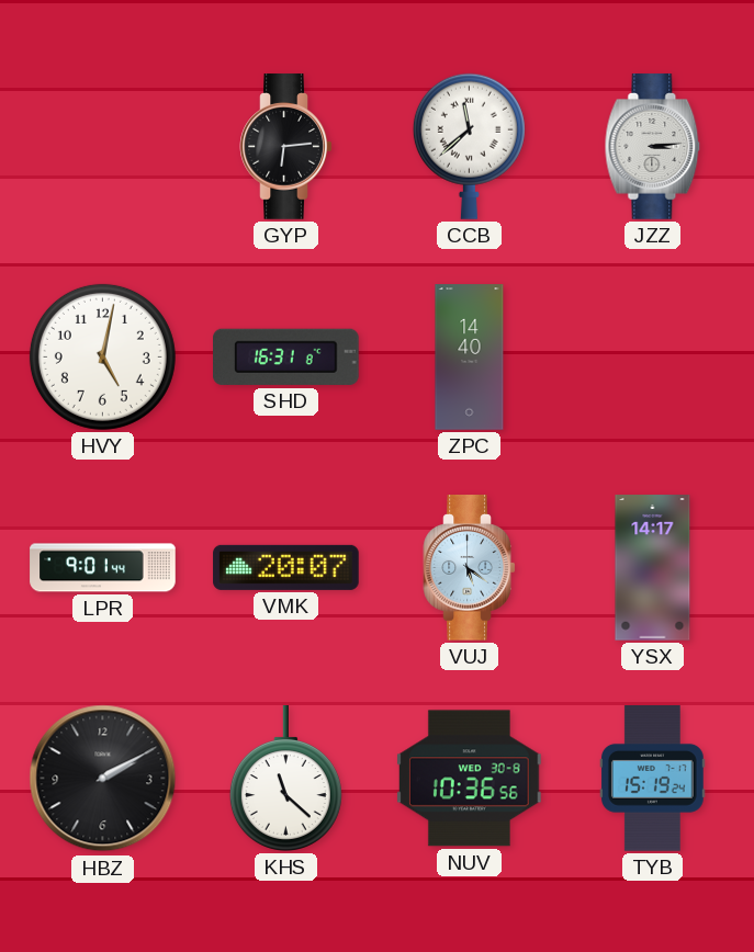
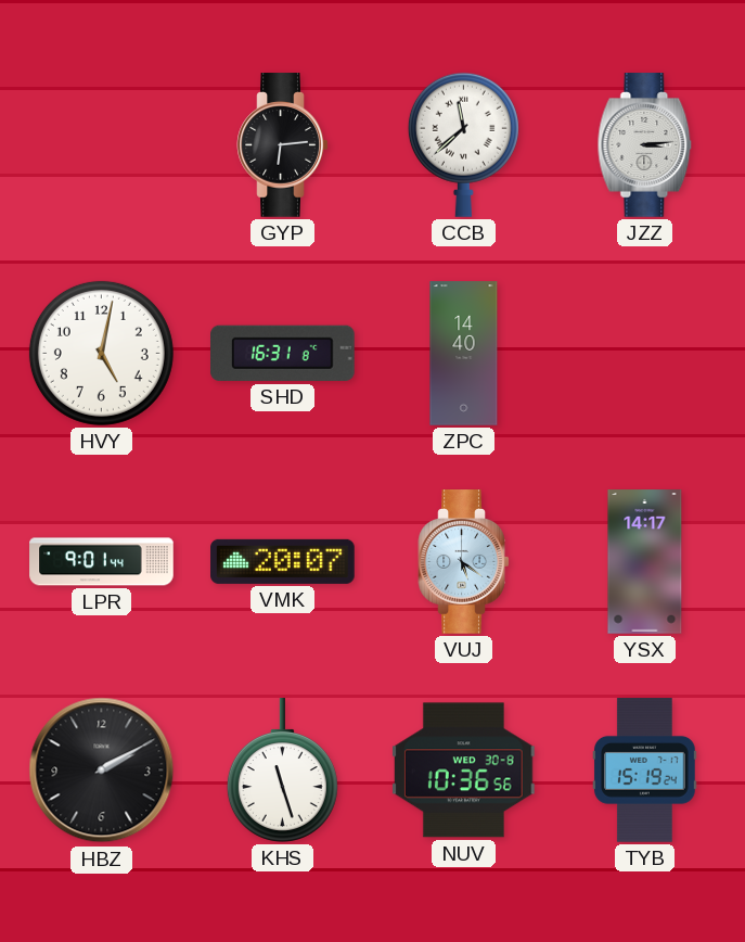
KHS: 11:22 -> 11:27
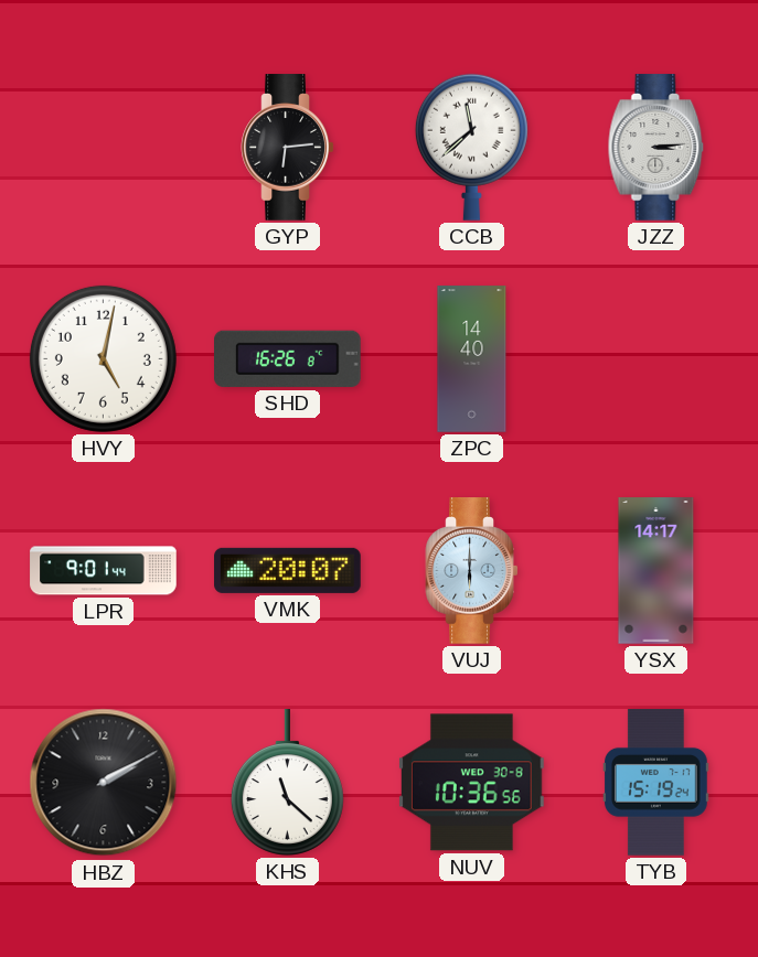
SHD: 16:31 -> 16:26
VUJ: 5:21 -> 6:00
KHS: 11:27 -> 11:22
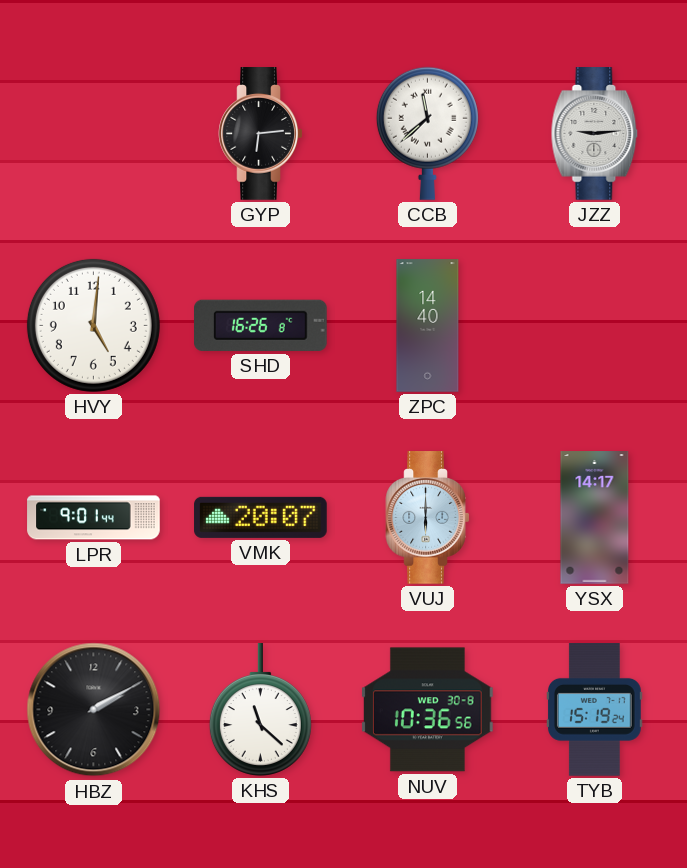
JZZ: 3:14 -> 9:14
HVY: 5:02 -> 5:01
